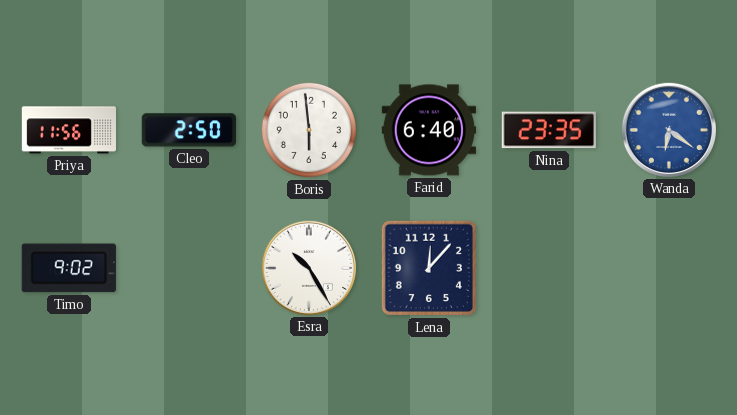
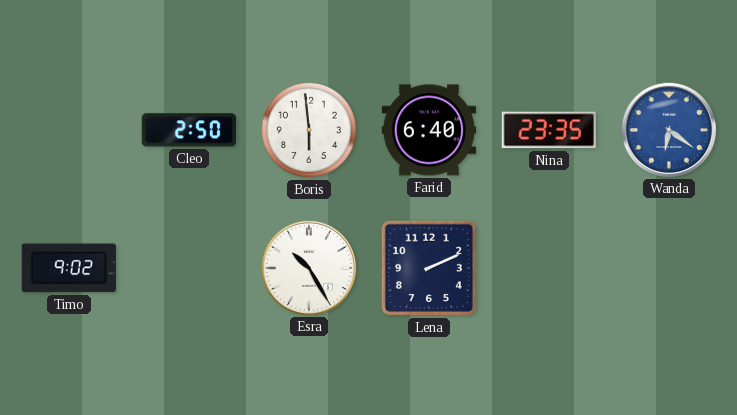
Priya: 11:56 -> none
Lena: 12:07 -> 2:11
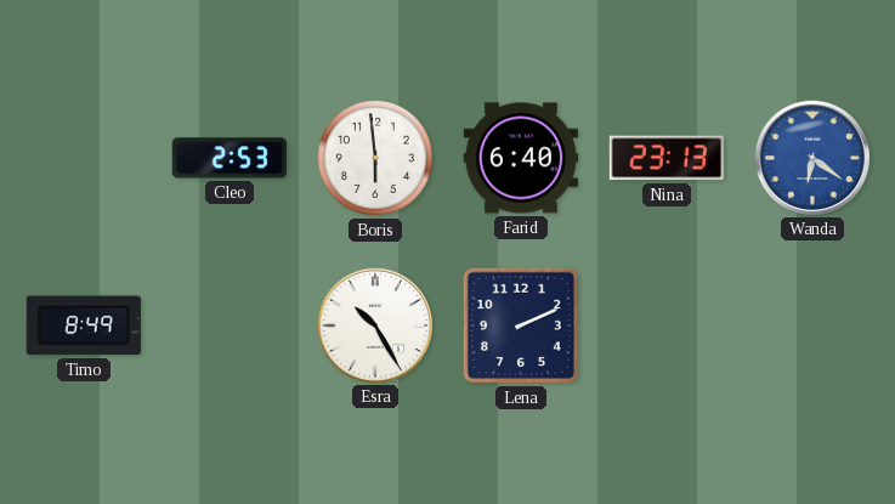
Cleo: 2:50 -> 2:53
Nina: 23:35 -> 23:13
Timo: 9:02 -> 8:49
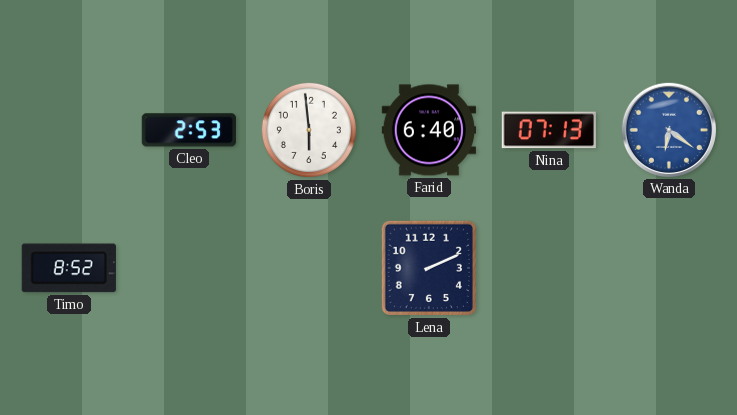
Nina: 23:13 -> 07:13
Timo: 8:49 -> 8:52
Esra: 10:25 -> none
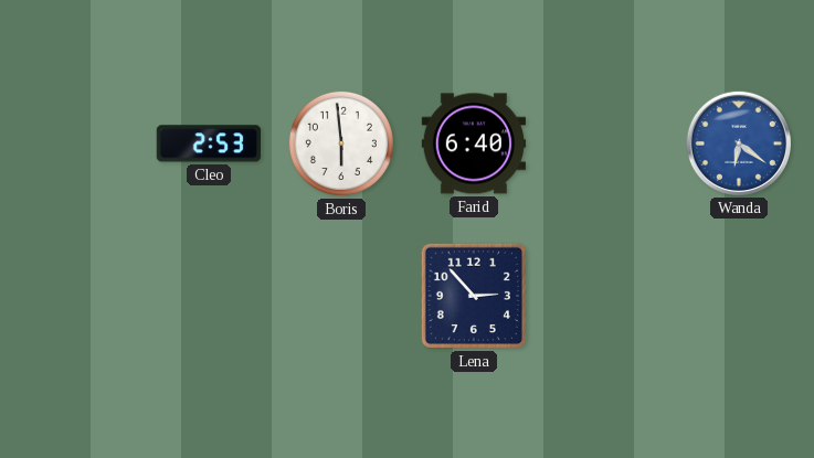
Nina: 07:13 -> none
Timo: 8:52 -> none
Lena: 2:11 -> 2:53
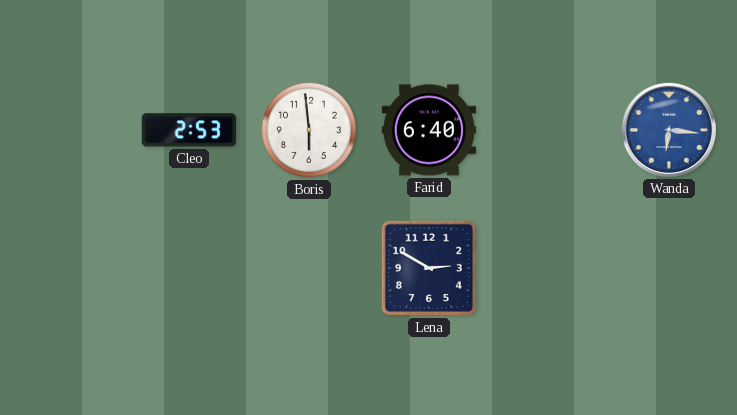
Wanda: 6:21 -> 6:16
Lena: 2:53 -> 2:50
